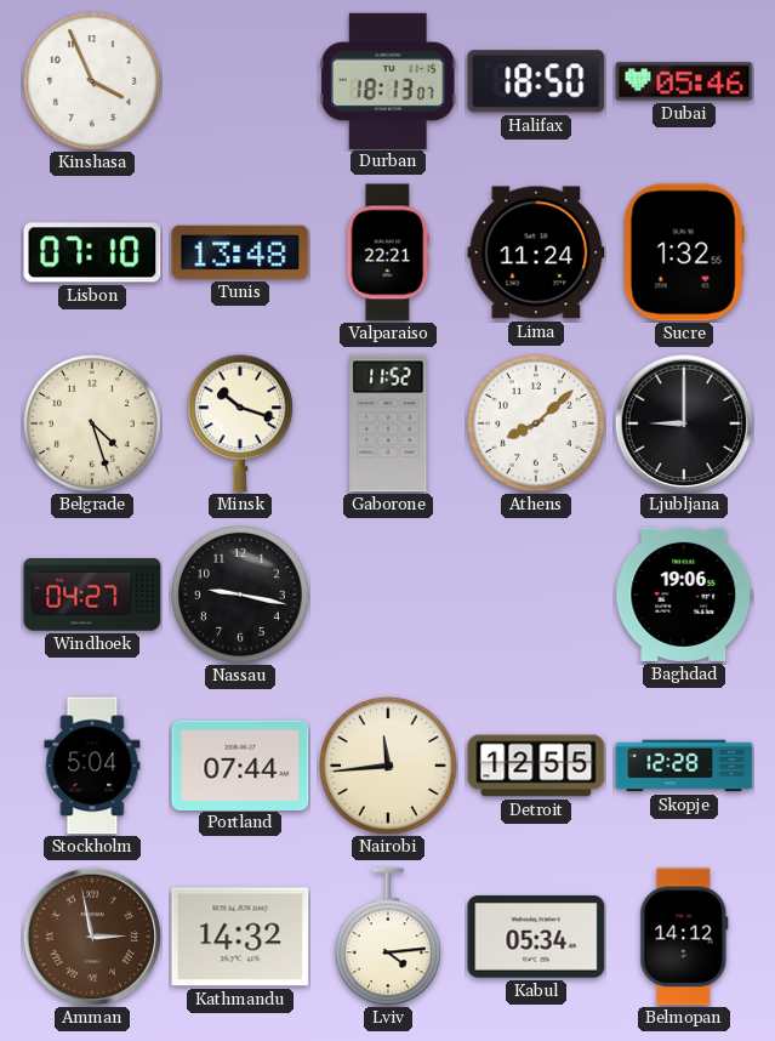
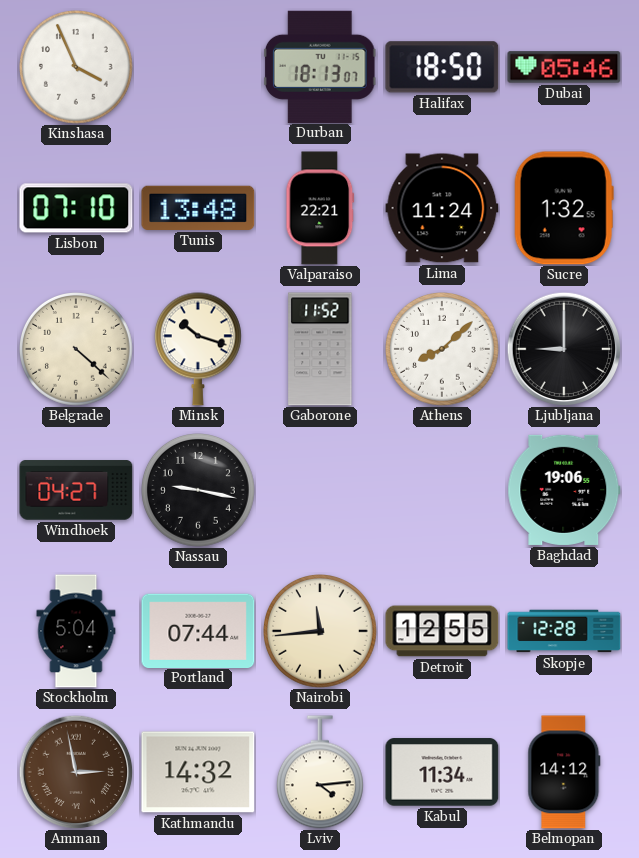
Belgrade: 4:27 -> 4:22
Kabul: 05:34 -> 11:34
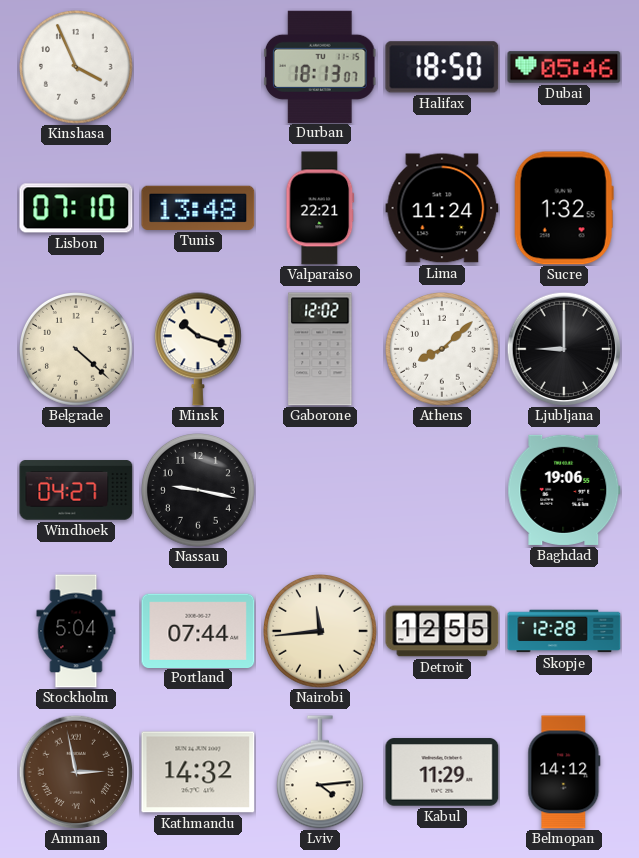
Gaborone: 11:52 -> 12:02
Kabul: 11:34 -> 11:29
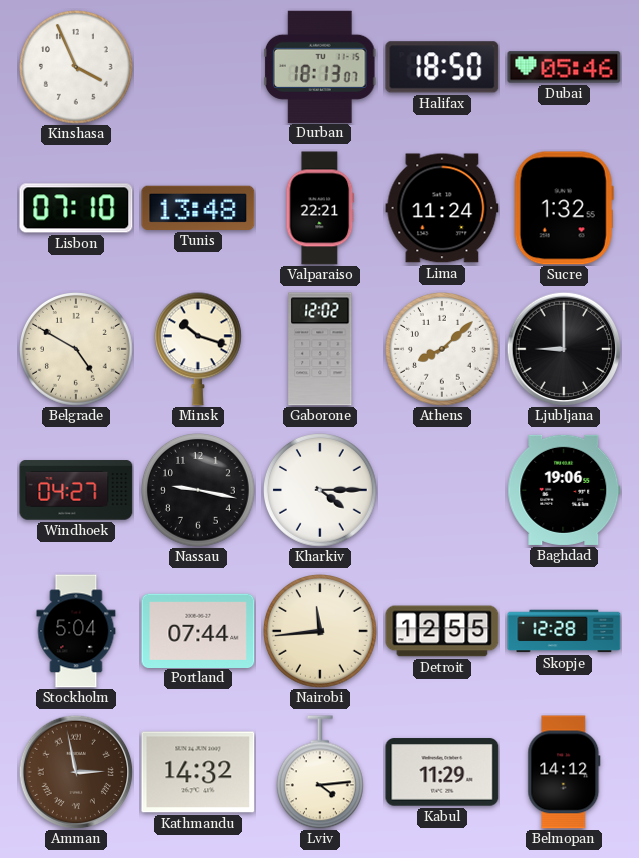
Belgrade: 4:22 -> 4:50
Kharkiv: none -> 4:15
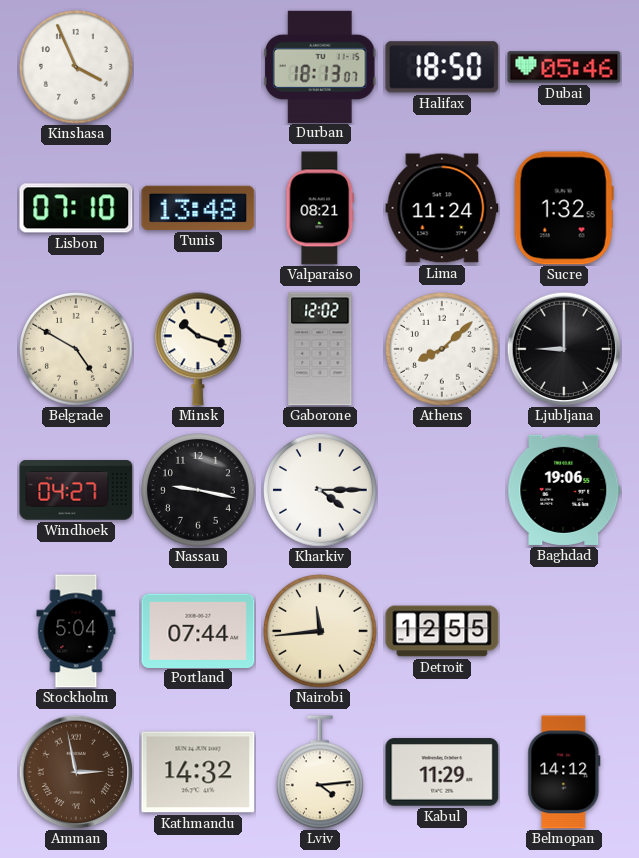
Valparaiso: 22:21 -> 08:21
Skopje: 12:28 -> none
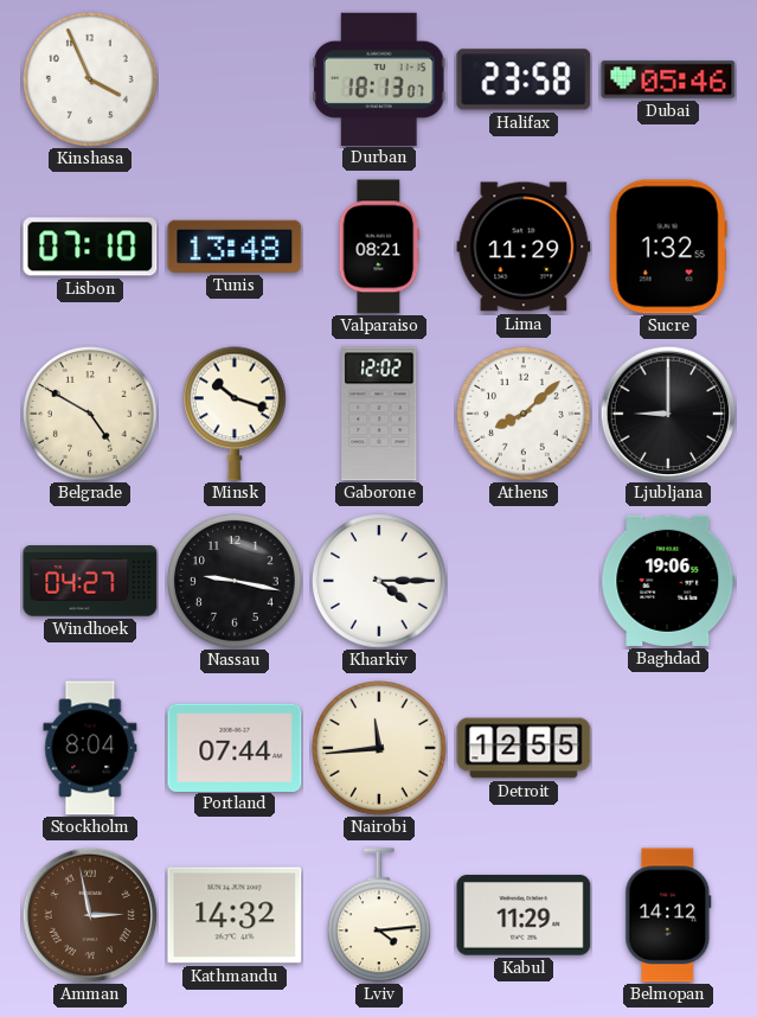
Halifax: 18:50 -> 23:58
Lima: 11:24 -> 11:29
Stockholm: 5:04 -> 8:04
